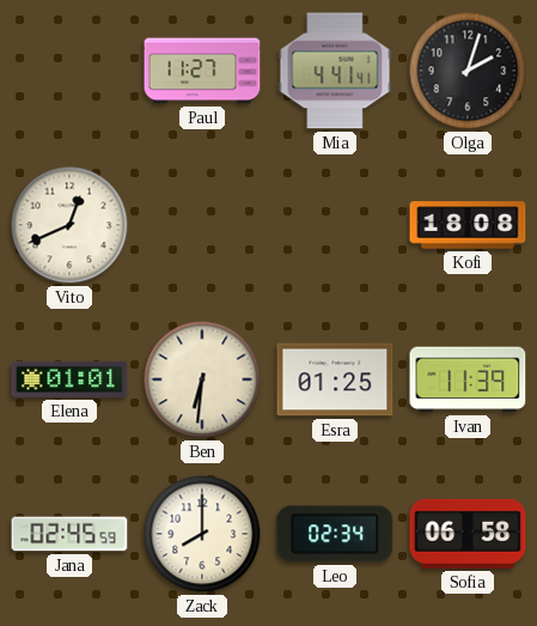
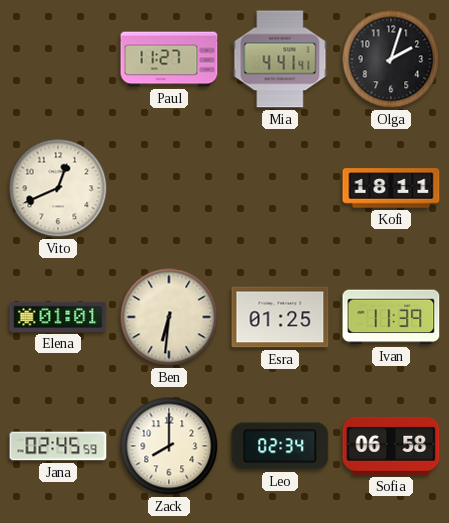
Kofi: 18:08 -> 18:11
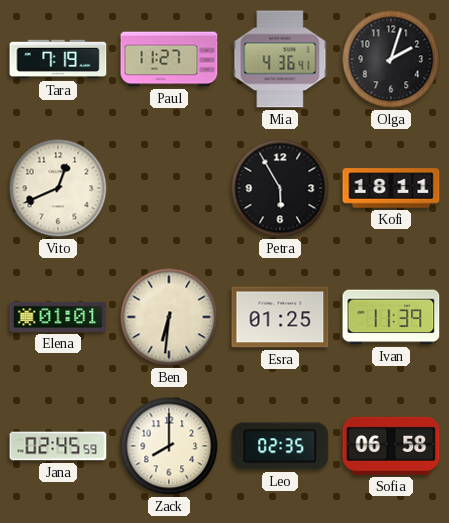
Tara: none -> 7:19
Mia: 4:41 -> 4:36
Petra: none -> 5:55
Leo: 02:34 -> 02:35
